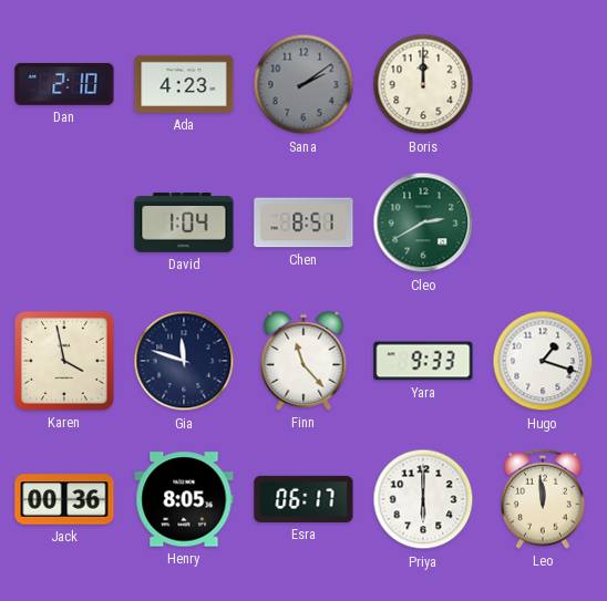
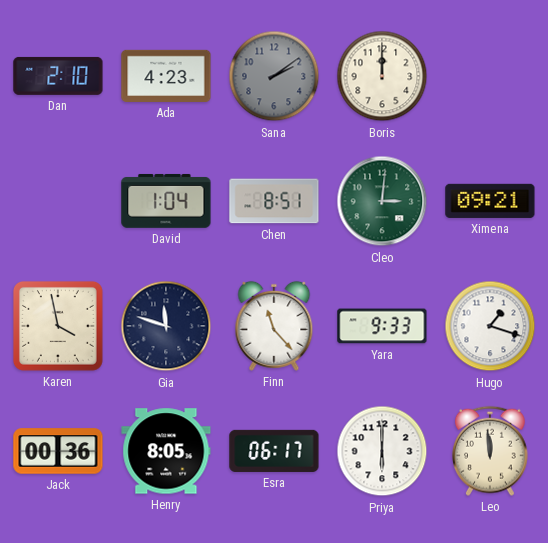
Cleo: 2:40 -> 3:01
Ximena: none -> 09:21
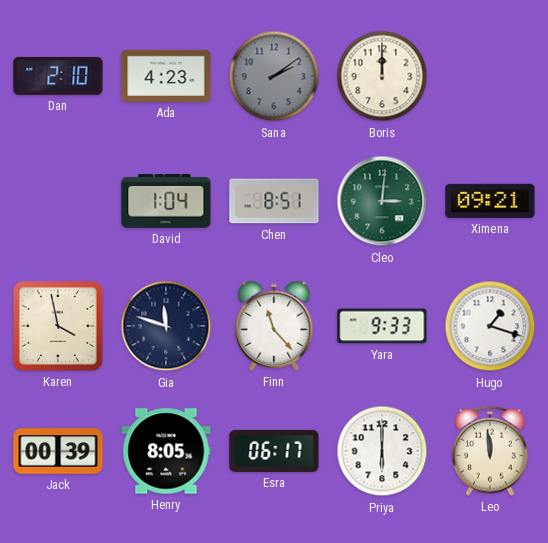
Jack: 00:36 -> 00:39
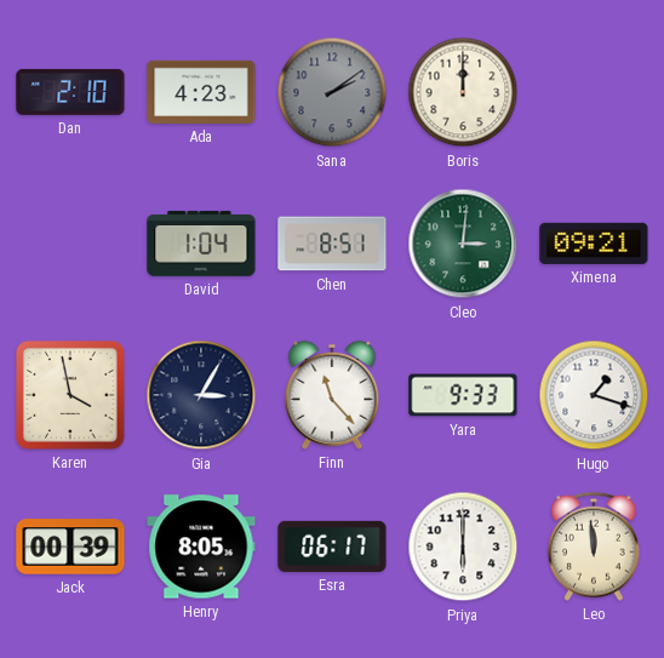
Gia: 11:48 -> 3:05
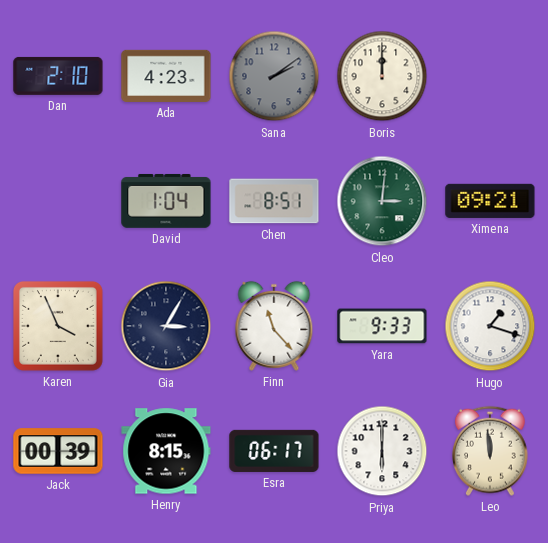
Karen: 3:58 -> 3:56
Henry: 8:05 -> 8:15
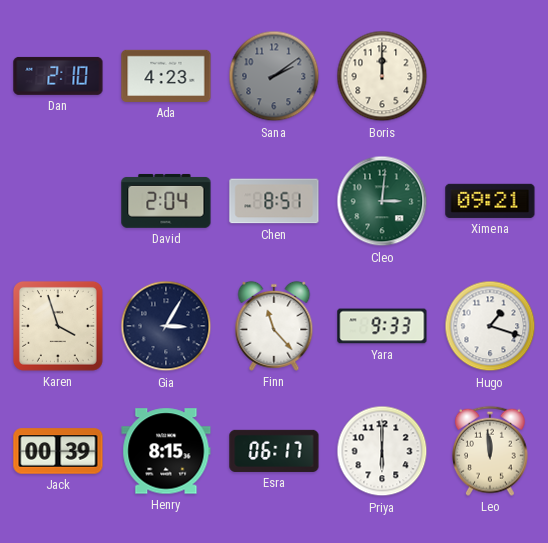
David: 1:04 -> 2:04
Karen: 3:56 -> 3:57
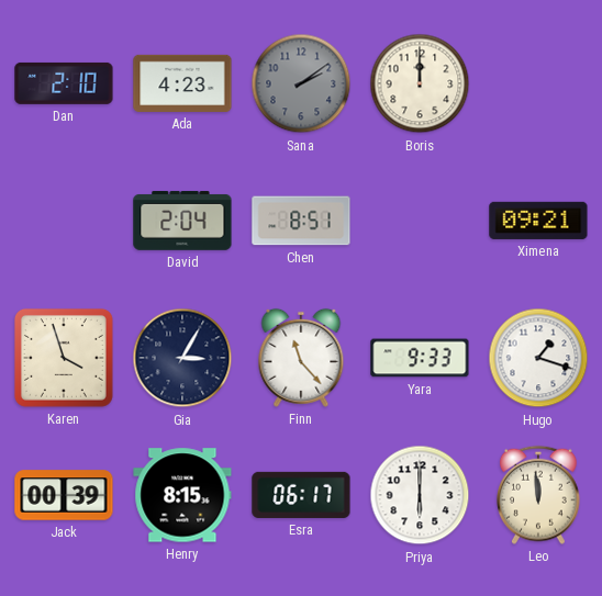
Cleo: 3:01 -> none
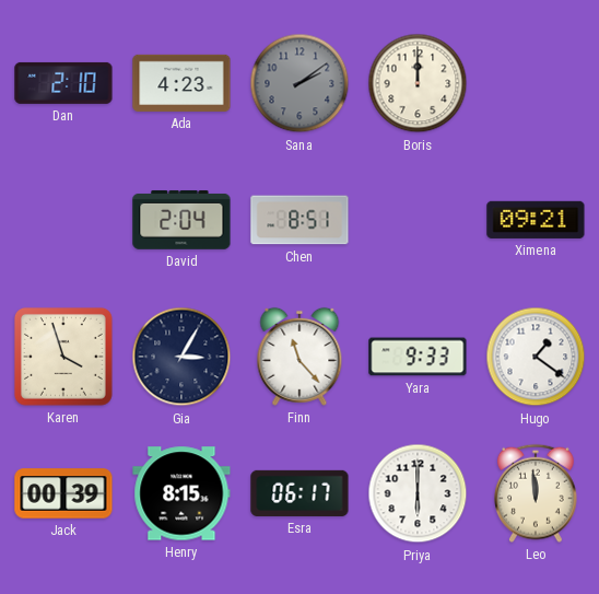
Hugo: 1:18 -> 1:21
